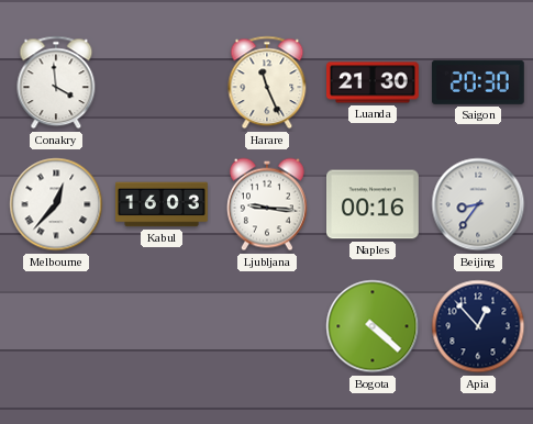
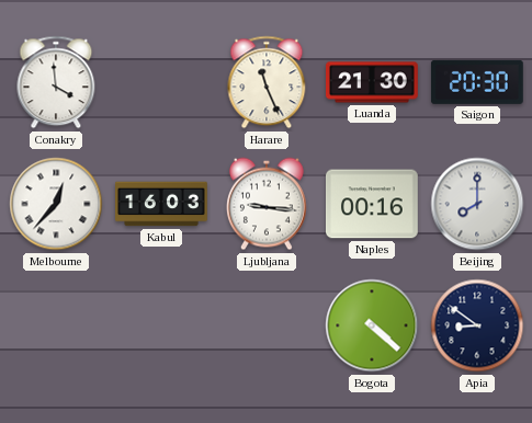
Beijing: 8:36 -> 8:00
Apia: 12:53 -> 8:51
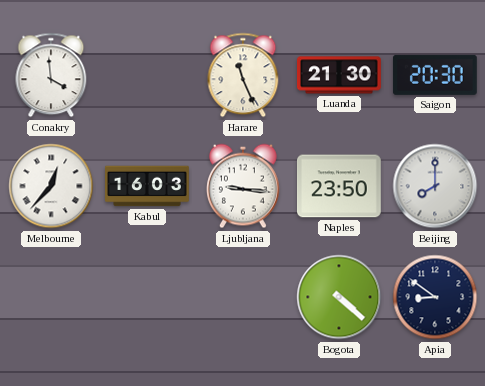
Naples: 00:16 -> 23:50
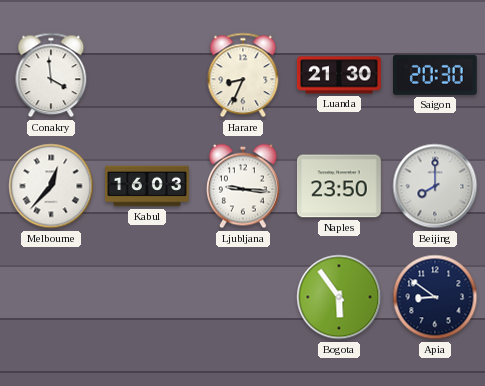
Harare: 11:26 -> 8:34
Bogota: 4:22 -> 5:54
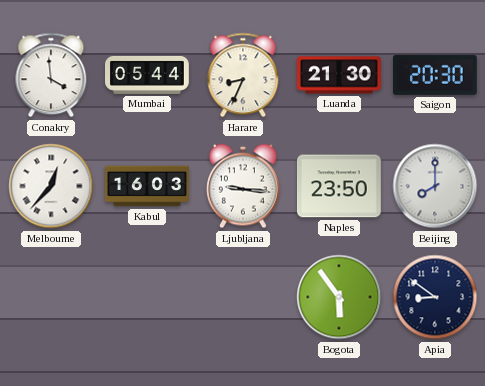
Mumbai: none -> 05:44
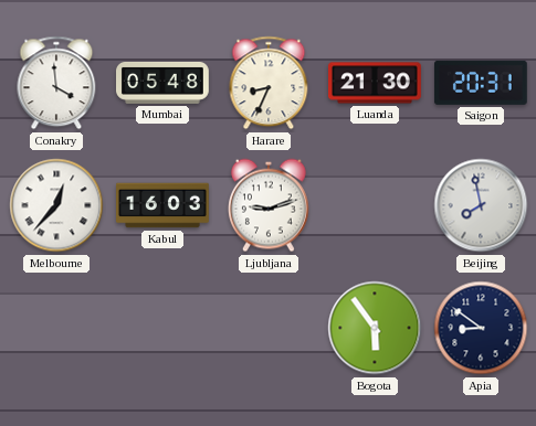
Mumbai: 05:44 -> 05:48
Saigon: 20:30 -> 20:31
Ljubljana: 9:16 -> 9:12
Naples: 23:50 -> none
Beijing: 8:00 -> 7:58
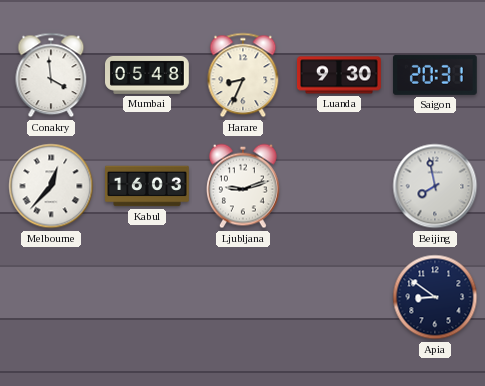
Luanda: 21:30 -> 9:30
Bogota: 5:54 -> none
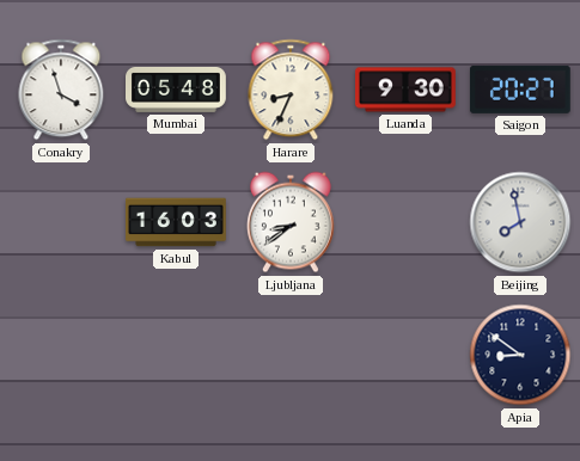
Conakry: 3:59 -> 3:57
Saigon: 20:31 -> 20:27
Melbourne: 12:37 -> none
Ljubljana: 9:12 -> 8:39
